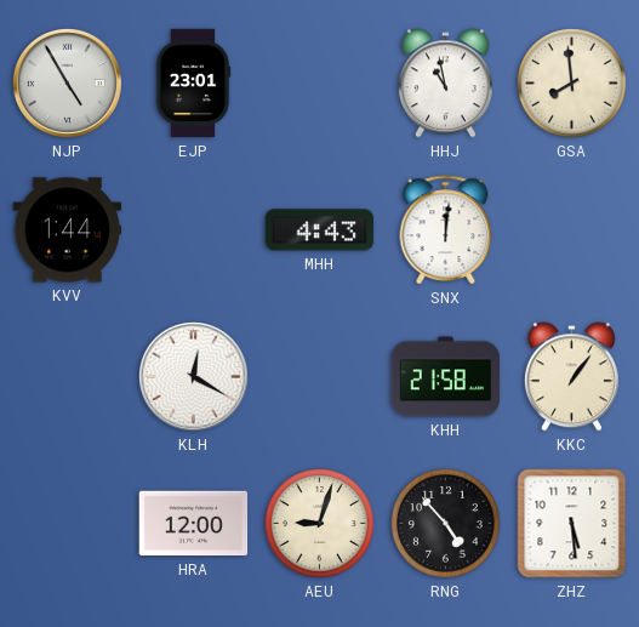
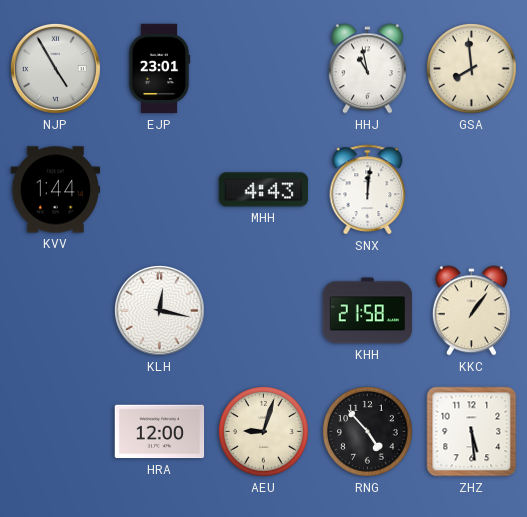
KLH: 12:20 -> 12:17
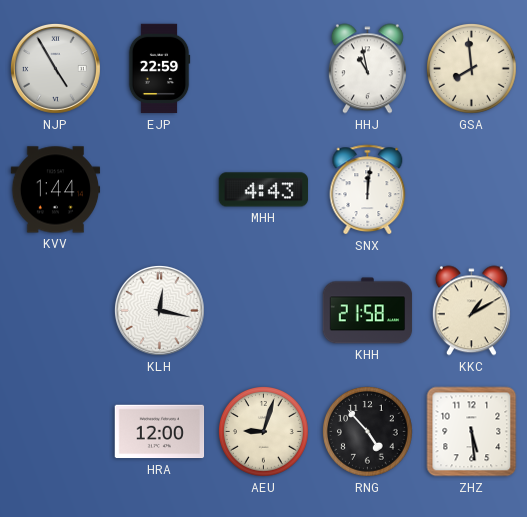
EJP: 23:01 -> 22:59
KKC: 1:06 -> 1:10
